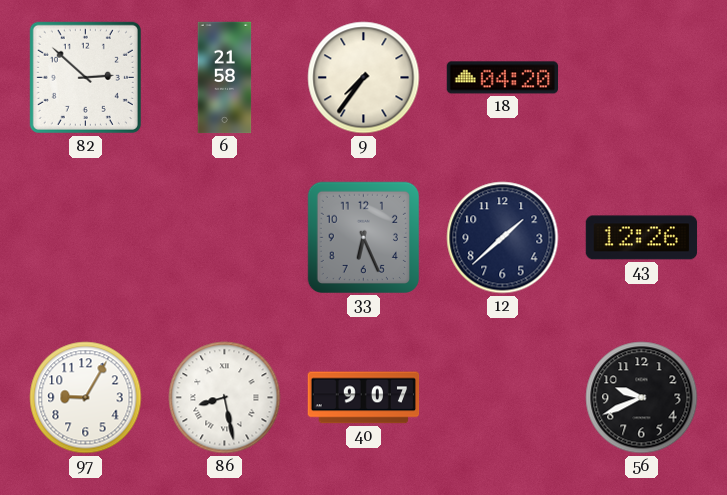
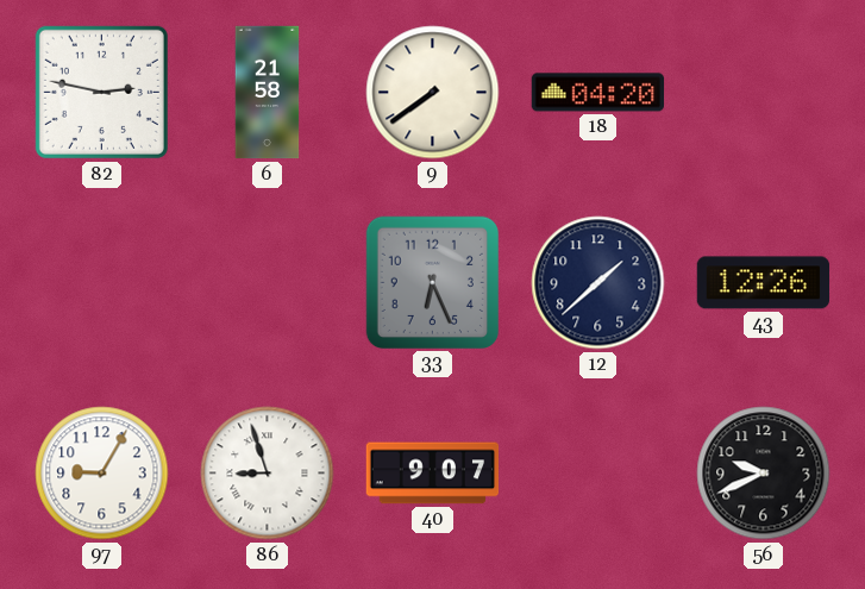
82: 2:52 -> 2:47
9: 7:36 -> 7:39
86: 8:28 -> 8:57
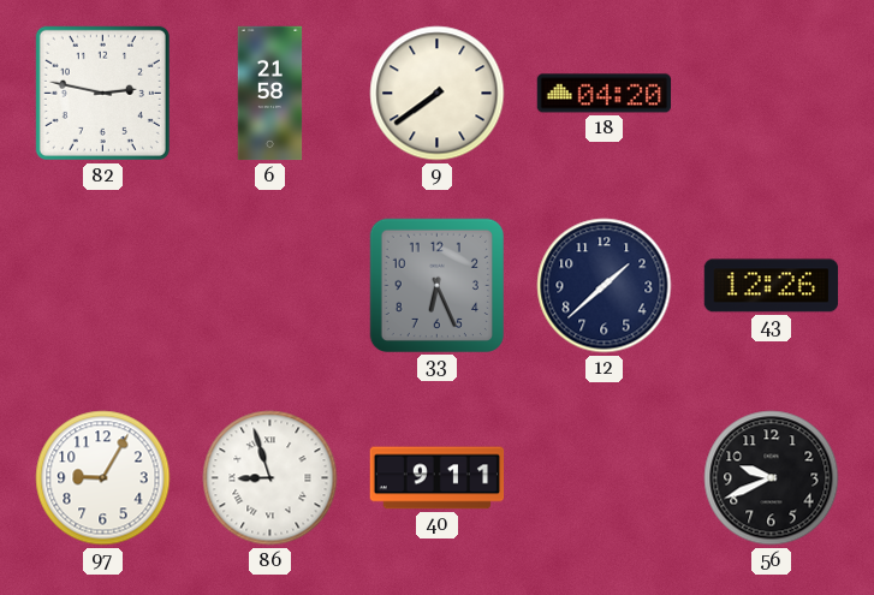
40: 9:07 -> 9:11
